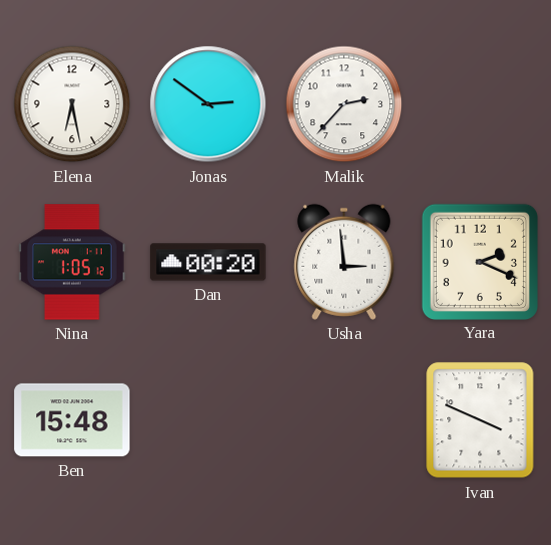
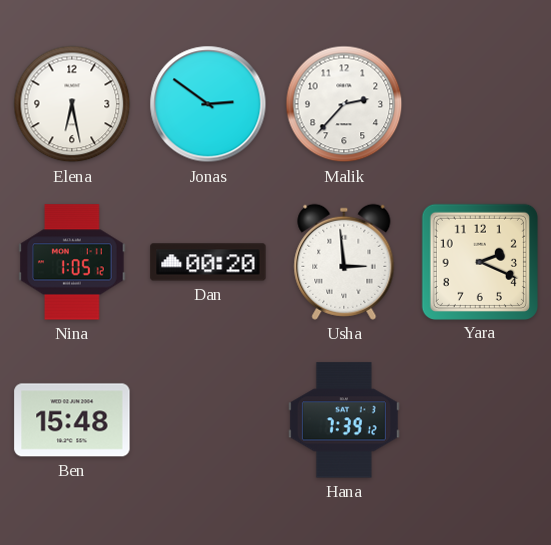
Hana: none -> 7:39
Ivan: 3:49 -> none
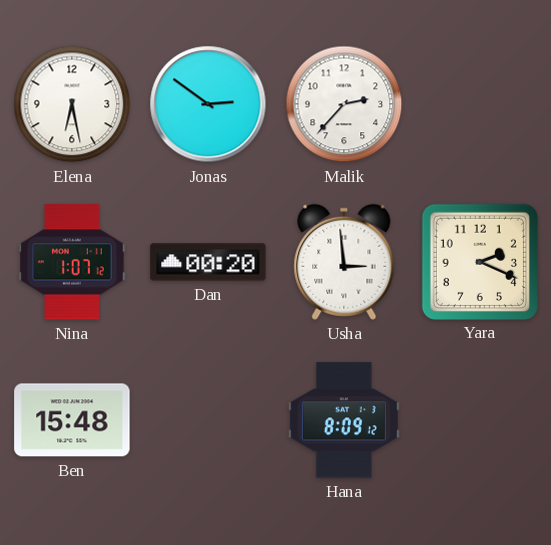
Nina: 1:05 -> 1:07
Hana: 7:39 -> 8:09
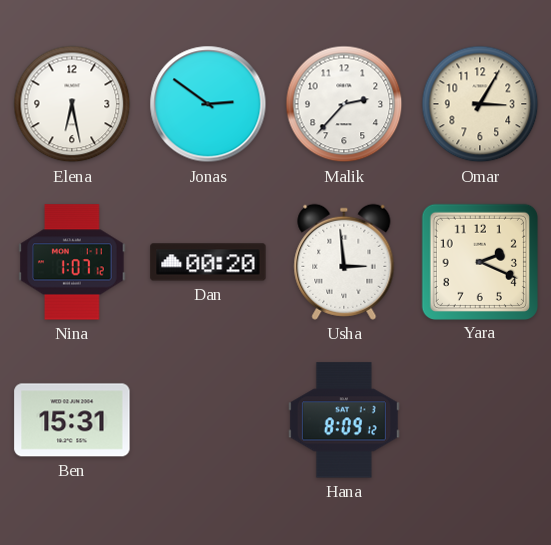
Omar: none -> 3:05
Ben: 15:48 -> 15:31
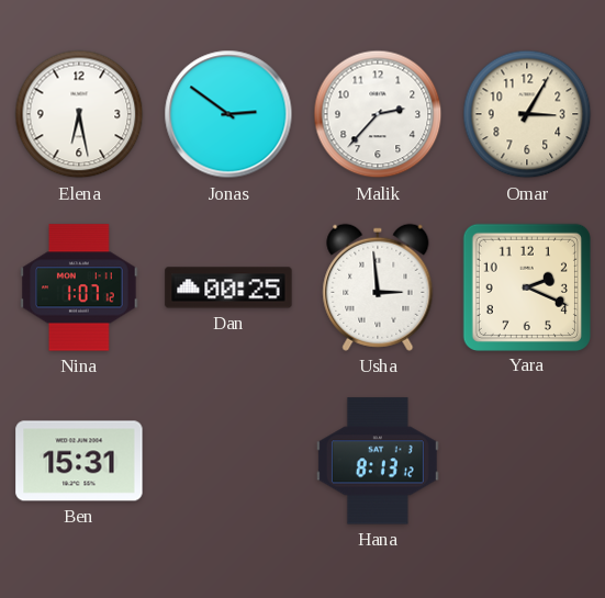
Dan: 00:20 -> 00:25
Hana: 8:09 -> 8:13
